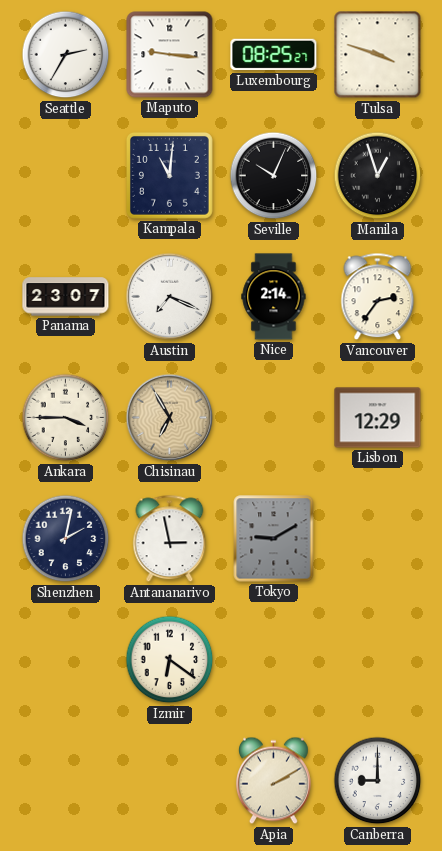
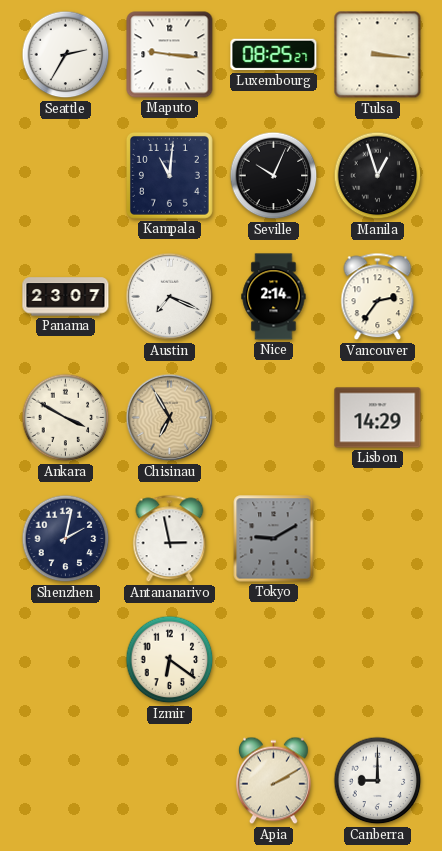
Tulsa: 3:48 -> 3:16
Ankara: 3:45 -> 3:50
Lisbon: 12:29 -> 14:29
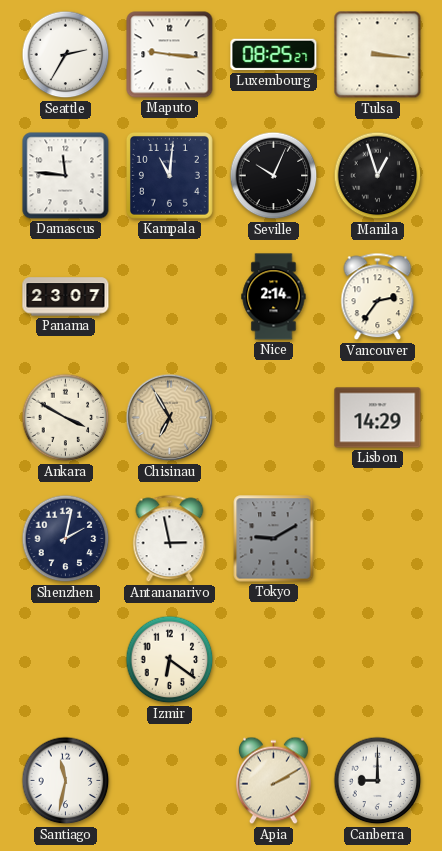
Damascus: none -> 11:46
Austin: 7:19 -> none
Santiago: none -> 11:32
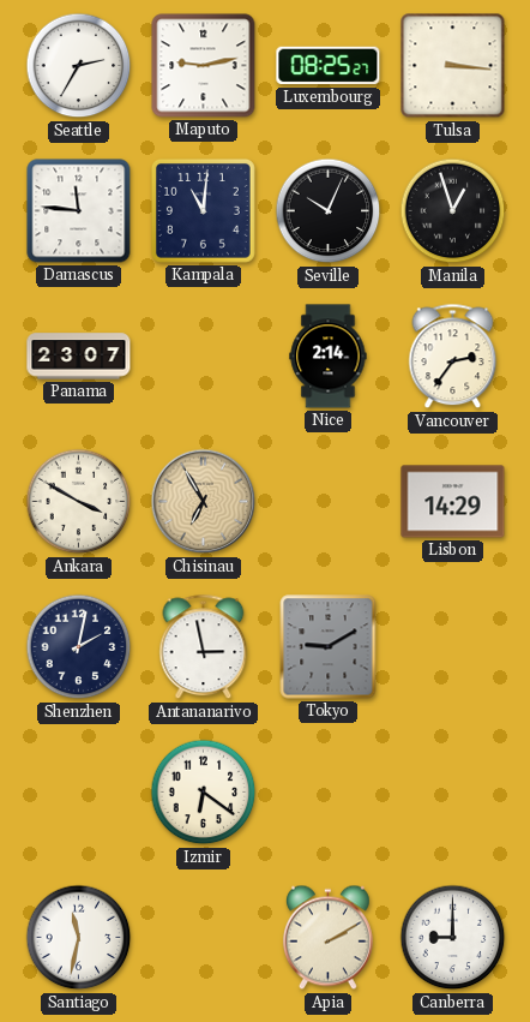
Maputo: 9:16 -> 9:13
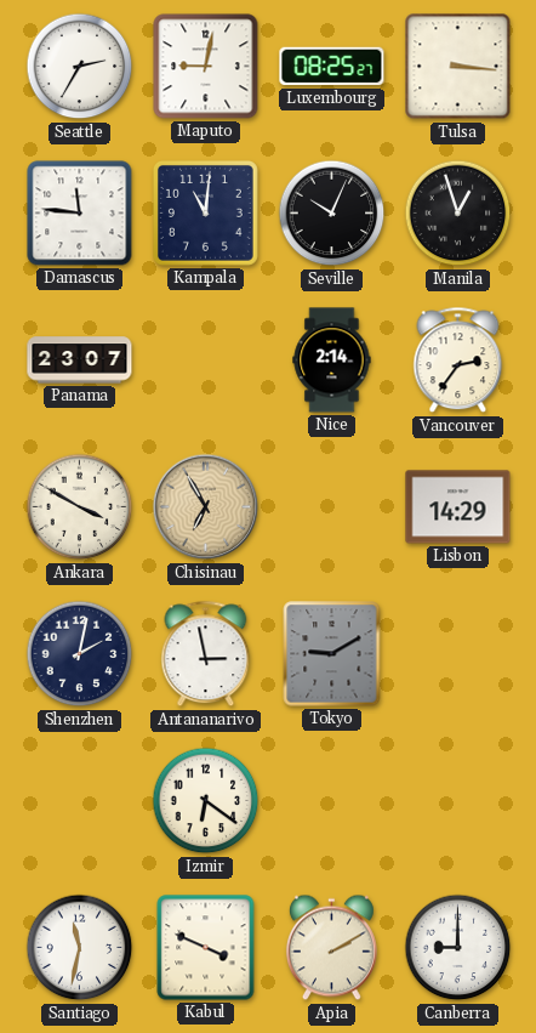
Maputo: 9:13 -> 9:02
Kabul: none -> 3:49
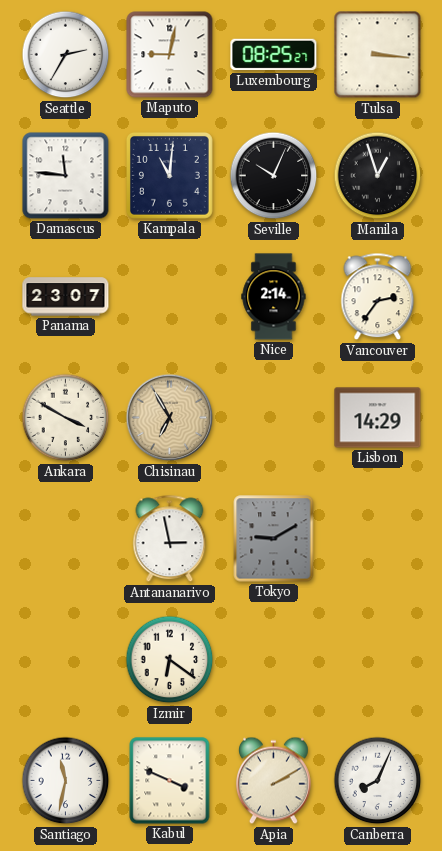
Shenzhen: 2:02 -> none
Canberra: 9:00 -> 8:04
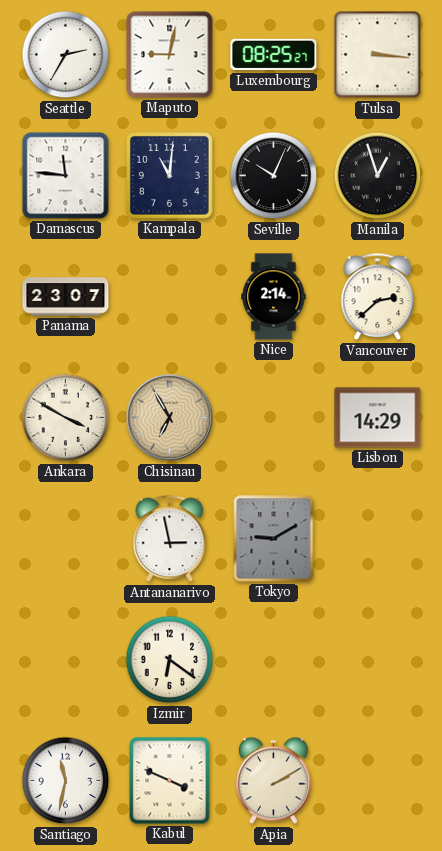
Vancouver: 2:36 -> 2:38
Canberra: 8:04 -> none
